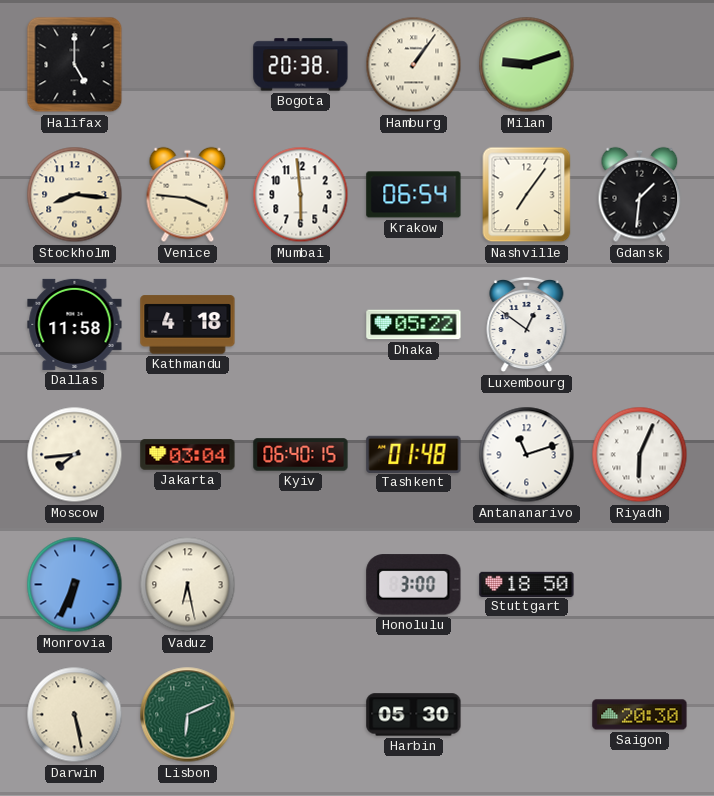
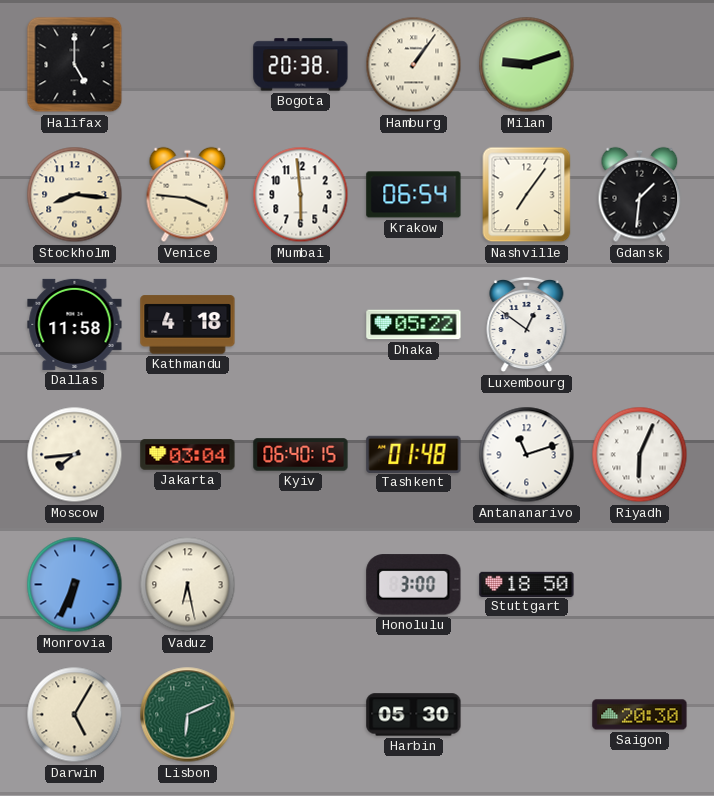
Darwin: 5:28 -> 5:05
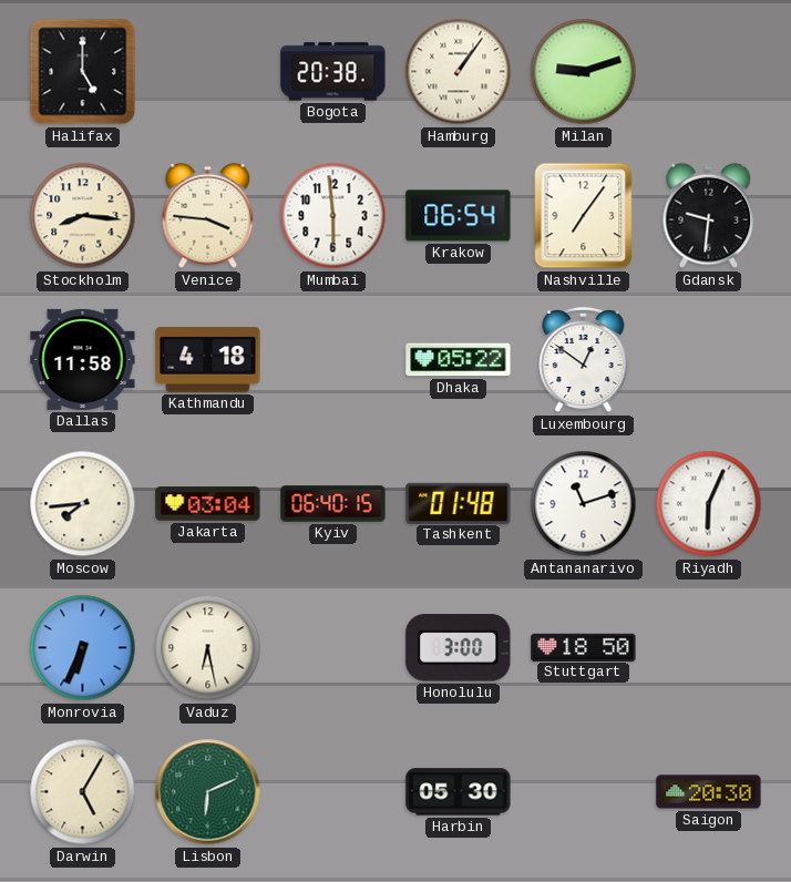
Gdansk: 1:31 -> 9:31
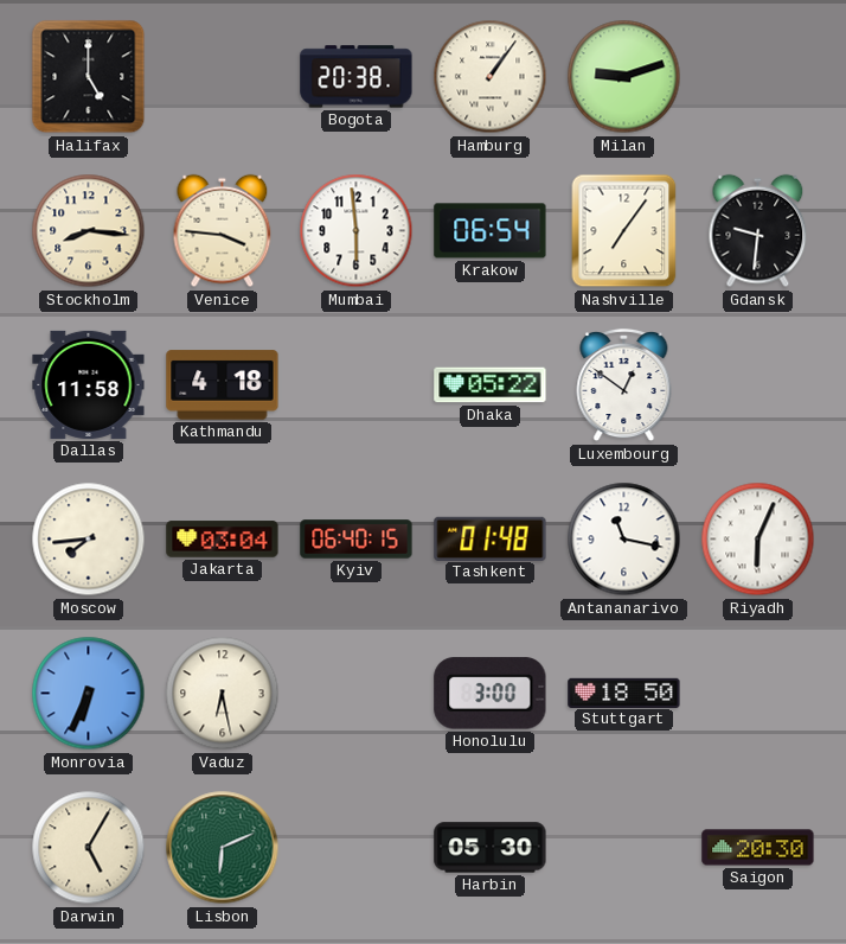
Antananarivo: 11:12 -> 11:17
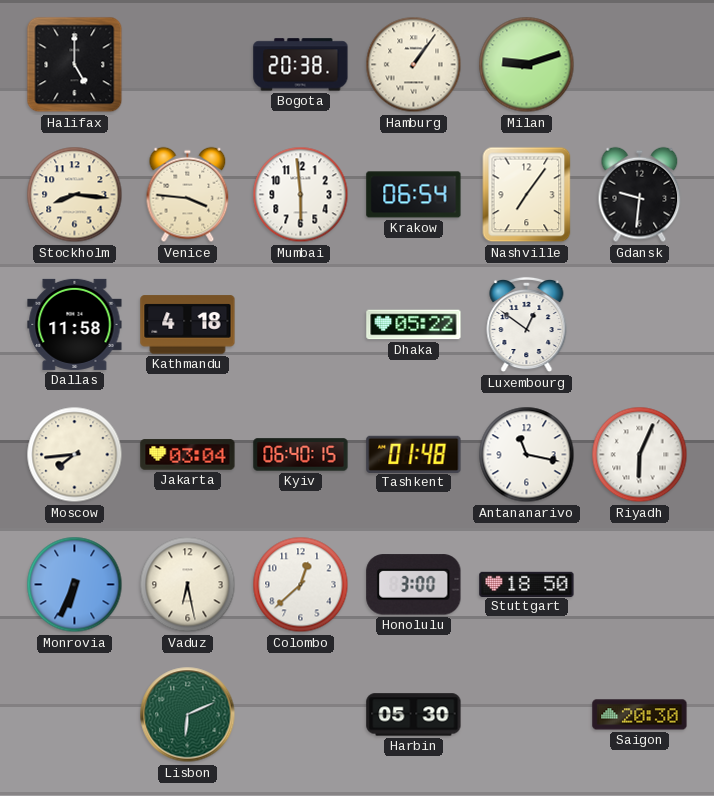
Colombo: none -> 12:38
Darwin: 5:05 -> none
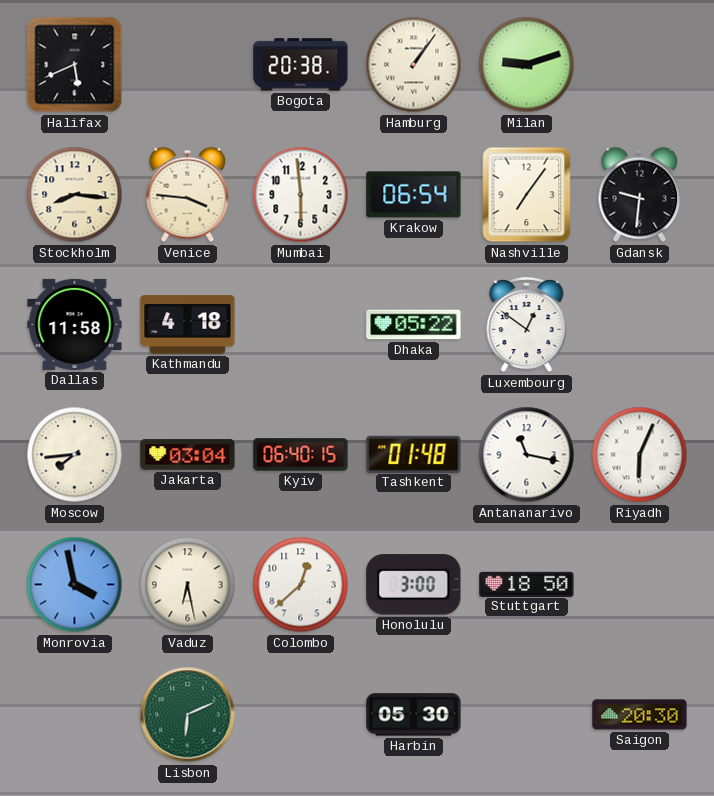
Halifax: 5:00 -> 5:41
Monrovia: 6:34 -> 3:58
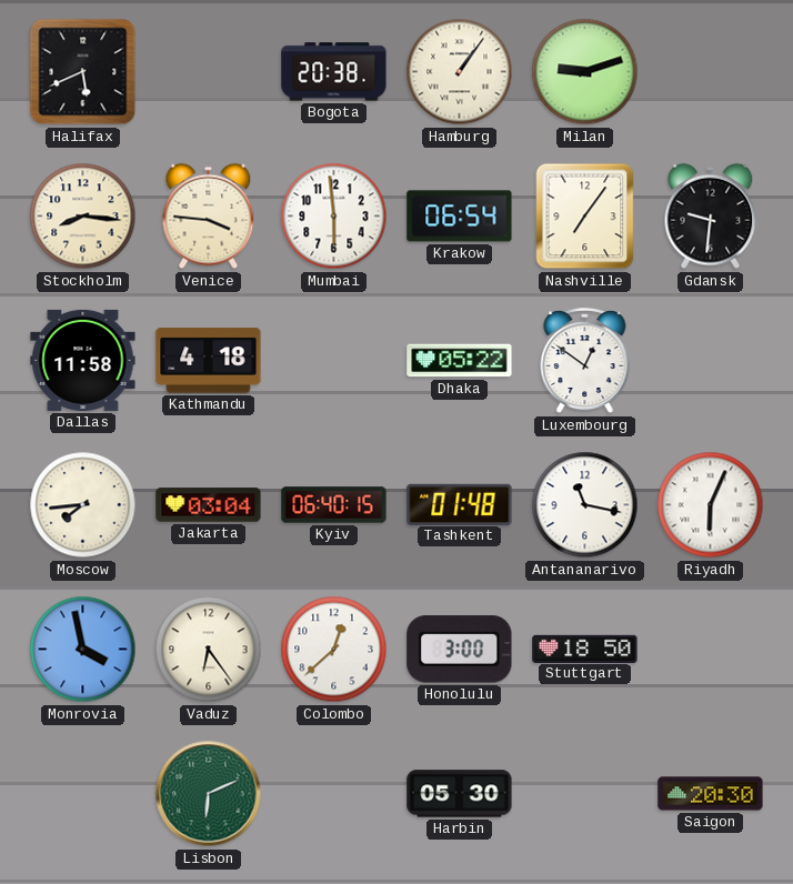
Vaduz: 6:28 -> 6:24
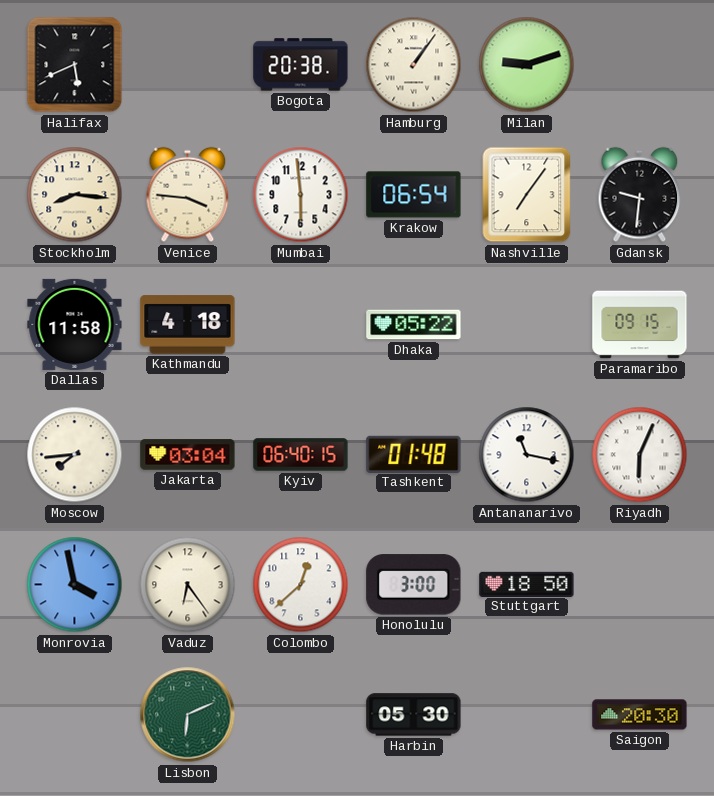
Luxembourg: 12:51 -> none
Paramaribo: none -> 09:15
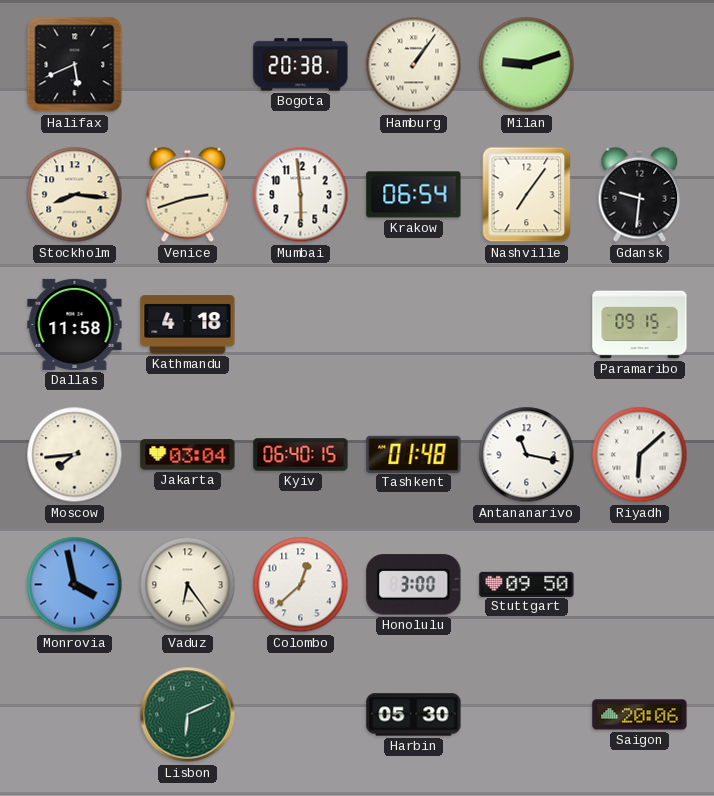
Venice: 3:46 -> 2:42
Dhaka: 05:22 -> none
Riyadh: 6:04 -> 6:08
Stuttgart: 18:50 -> 09:50
Saigon: 20:30 -> 20:06
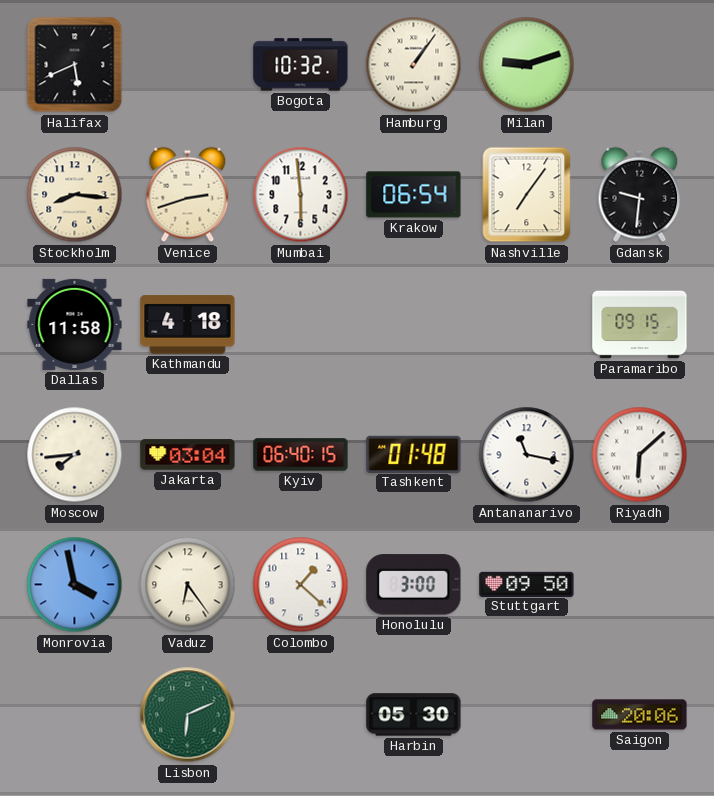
Bogota: 20:38 -> 10:32
Colombo: 12:38 -> 1:22
